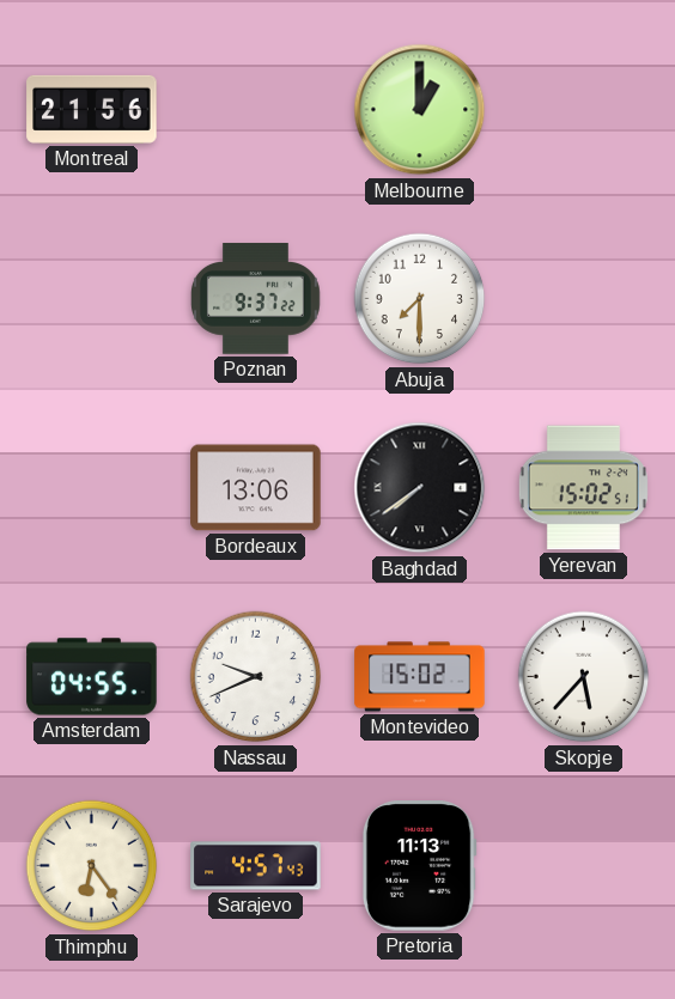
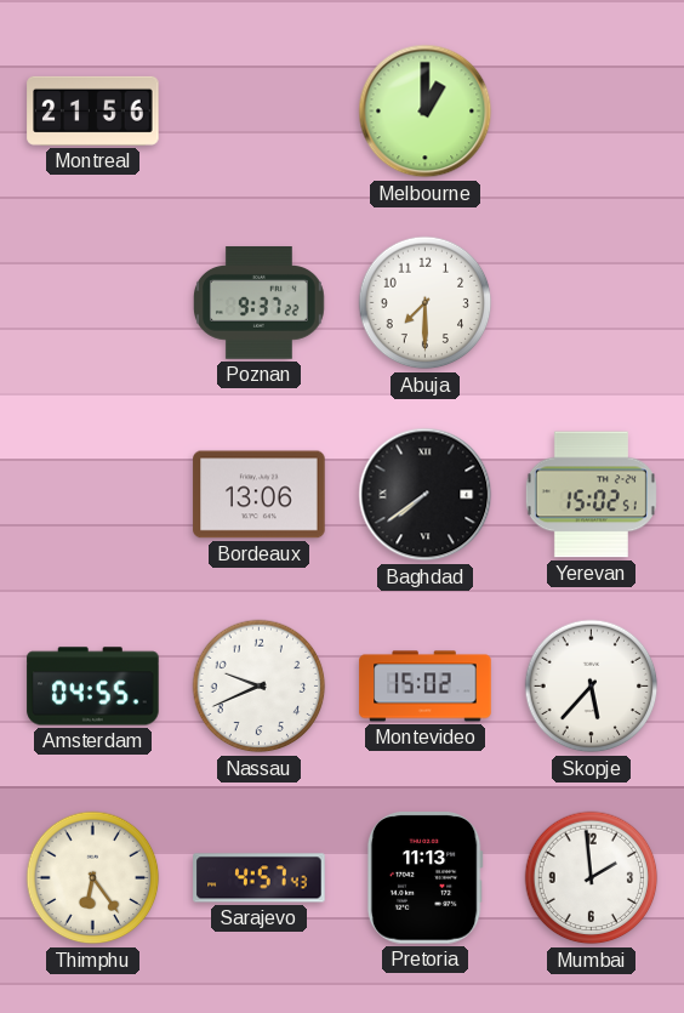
Mumbai: none -> 1:59
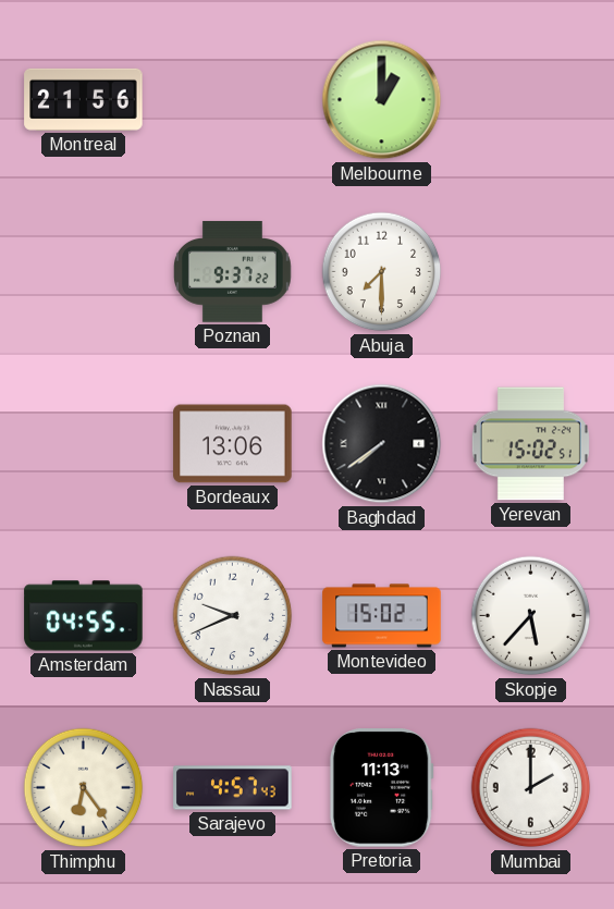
Mumbai: 1:59 -> 2:00
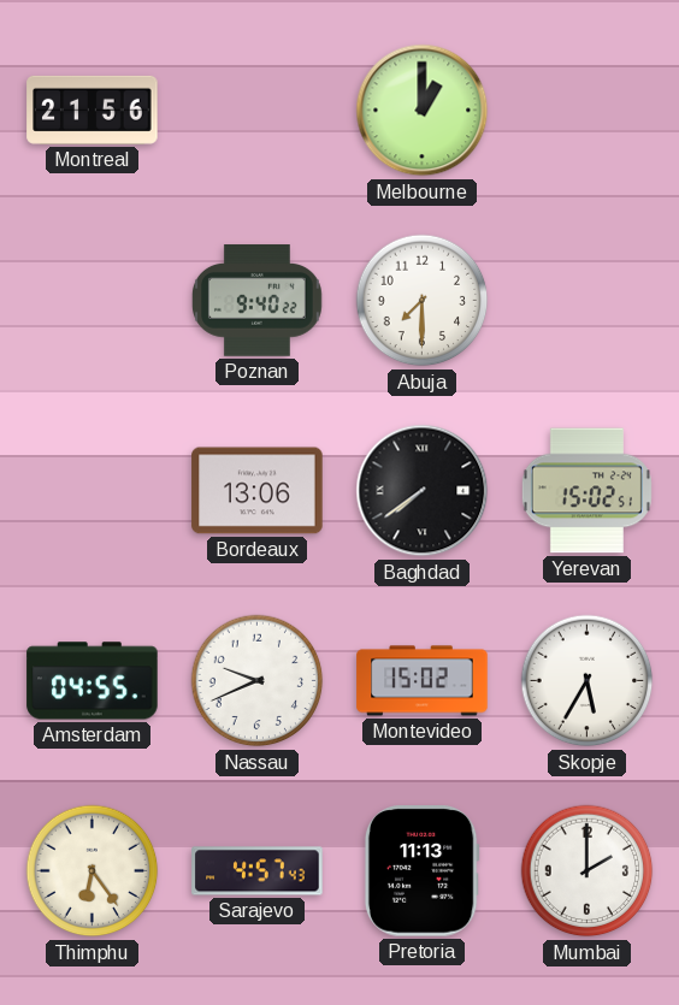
Poznan: 9:37 -> 9:40
Skopje: 5:37 -> 5:35
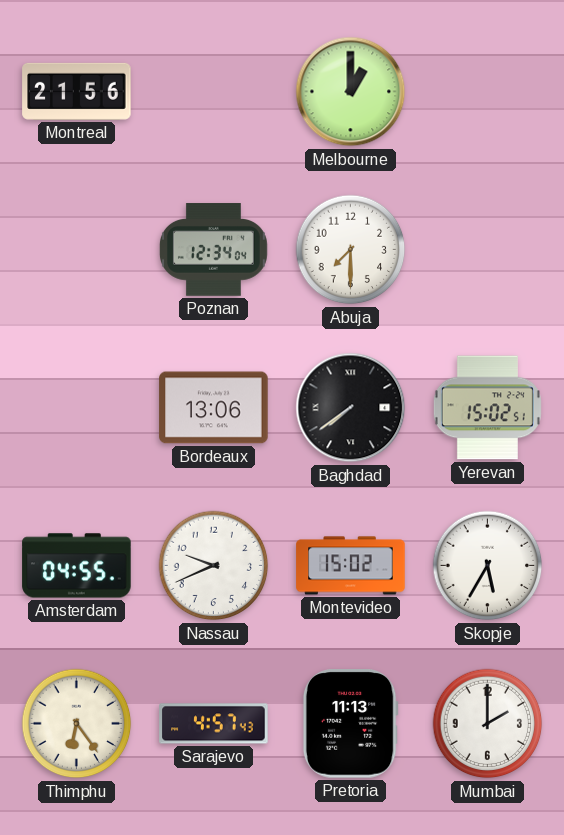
Poznan: 9:40 -> 12:34
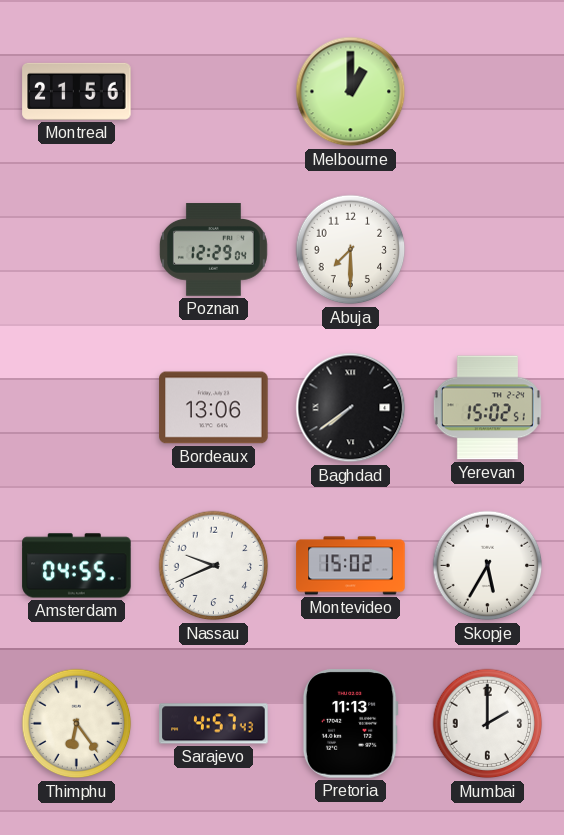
Poznan: 12:34 -> 12:29
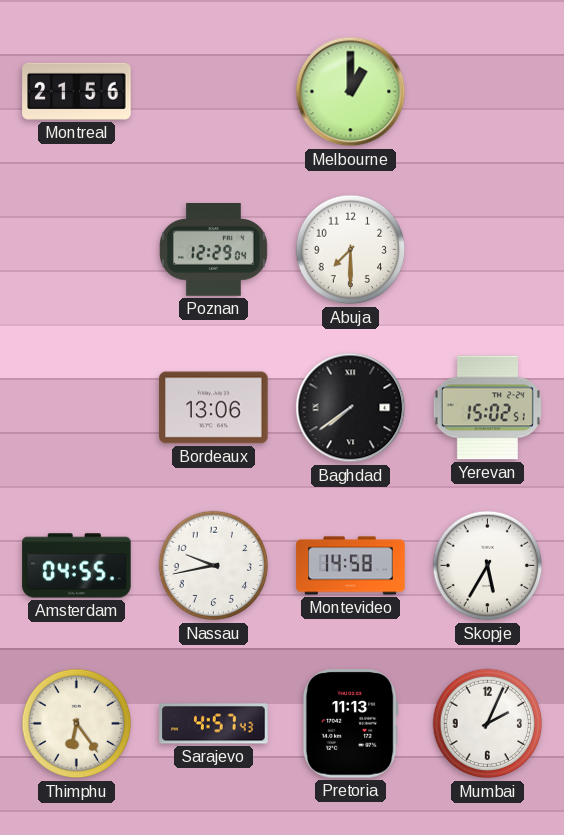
Nassau: 9:41 -> 9:43
Montevideo: 15:02 -> 14:58
Mumbai: 2:00 -> 2:04
